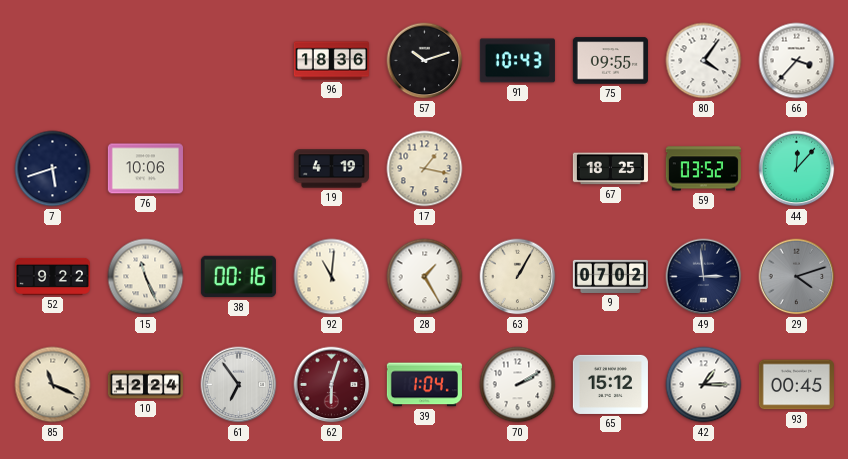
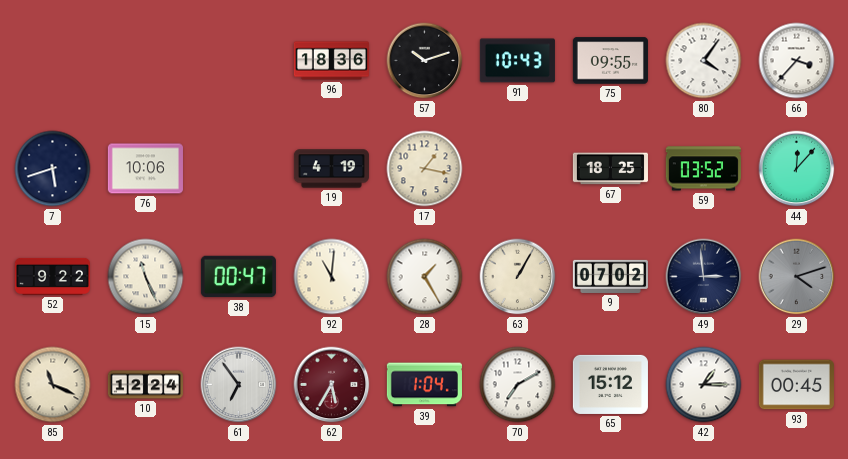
38: 00:16 -> 00:47
62: 6:03 -> 5:35
70: 2:10 -> 7:10
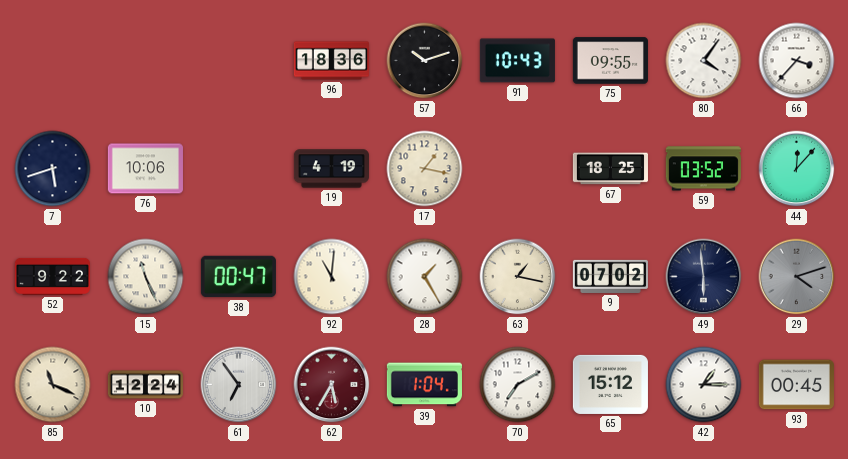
63: 1:05 -> 1:17
49: 2:59 -> 5:59
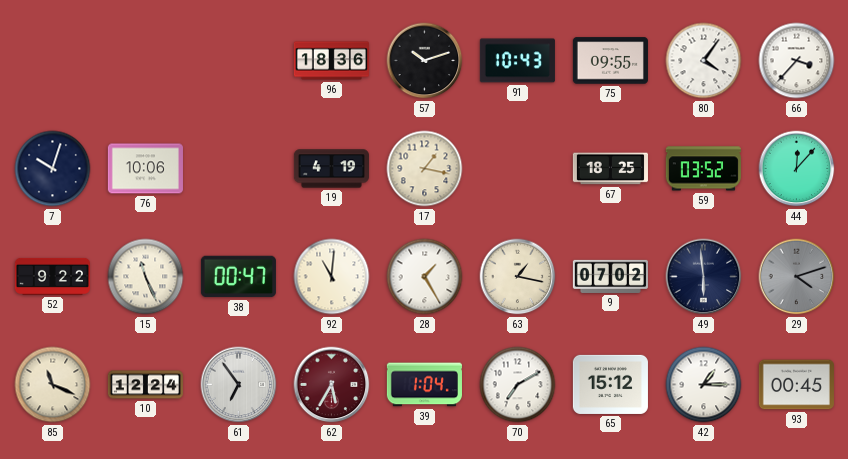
7: 5:42 -> 10:03
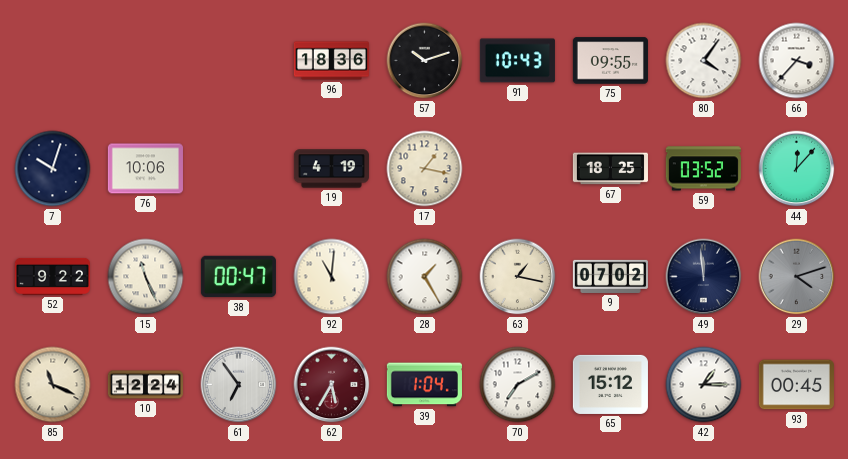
49: 5:59 -> 11:59
